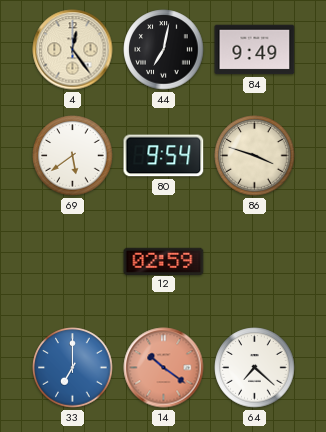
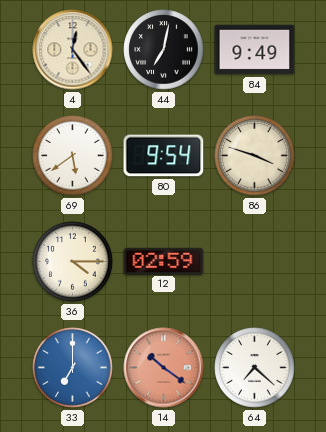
36: none -> 4:15
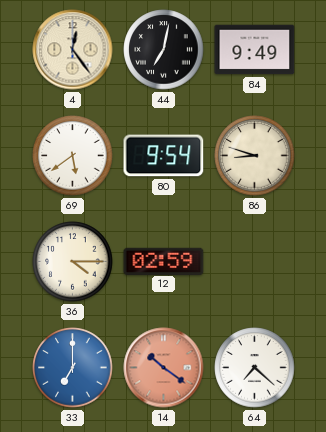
86: 3:48 -> 8:48
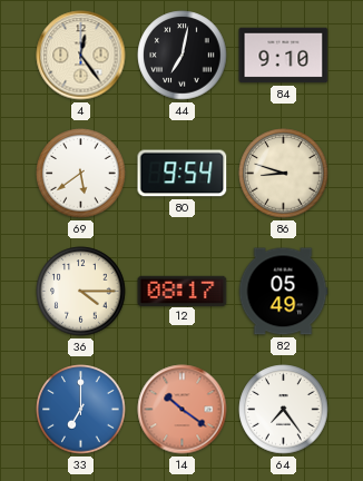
84: 9:49 -> 9:10
12: 02:59 -> 08:17
82: none -> 05:49
64: 7:22 -> 7:24
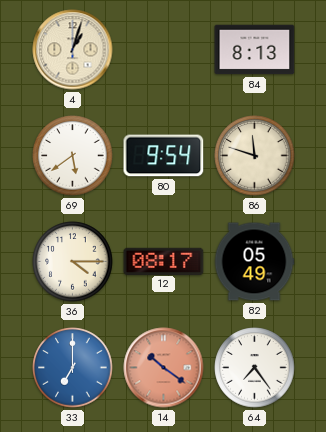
4: 12:24 -> 1:03
44: 7:02 -> none
84: 9:10 -> 8:13
86: 8:48 -> 11:48
